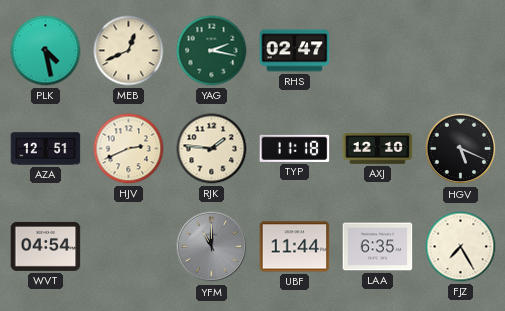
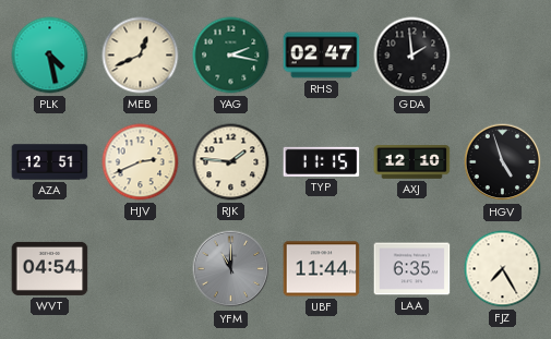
GDA: none -> 1:59
TYP: 11:18 -> 11:15
HGV: 5:19 -> 4:57
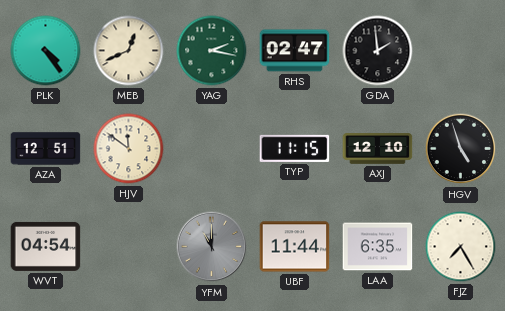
PLK: 4:28 -> 4:24
HJV: 2:41 -> 11:51
RJK: 1:46 -> none
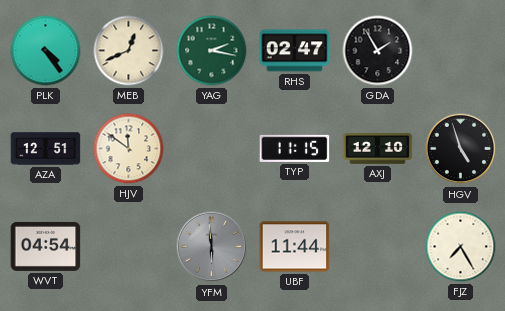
GDA: 1:59 -> 1:55
YFM: 11:00 -> 5:59
LAA: 6:35 -> none
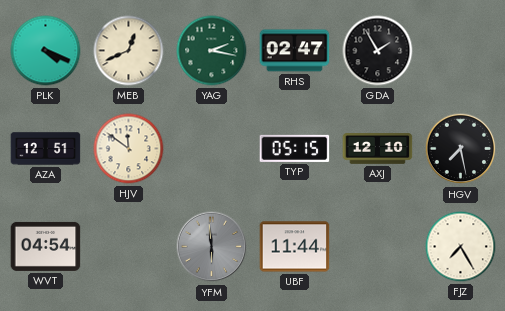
PLK: 4:24 -> 4:19
TYP: 11:15 -> 05:15
HGV: 4:57 -> 7:28
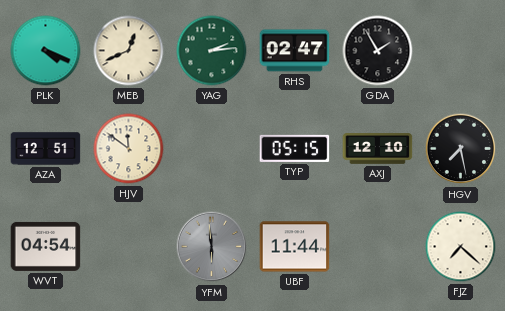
YAG: 2:17 -> 2:14
FJZ: 7:25 -> 7:22
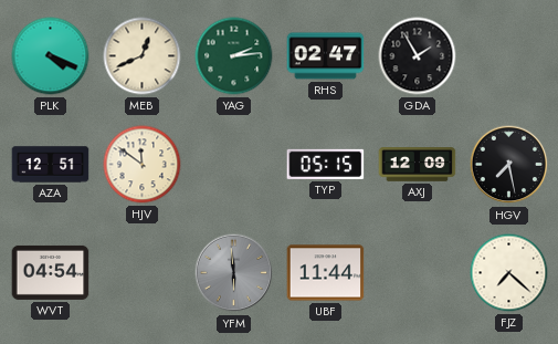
AXJ: 12:10 -> 12:09
